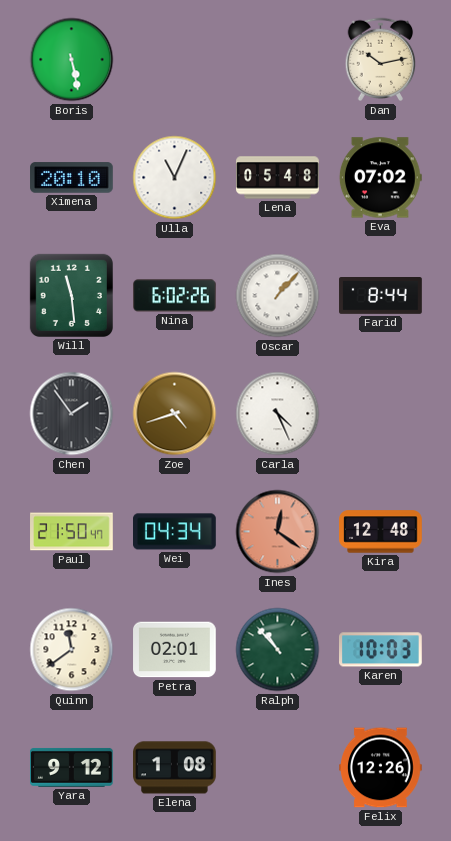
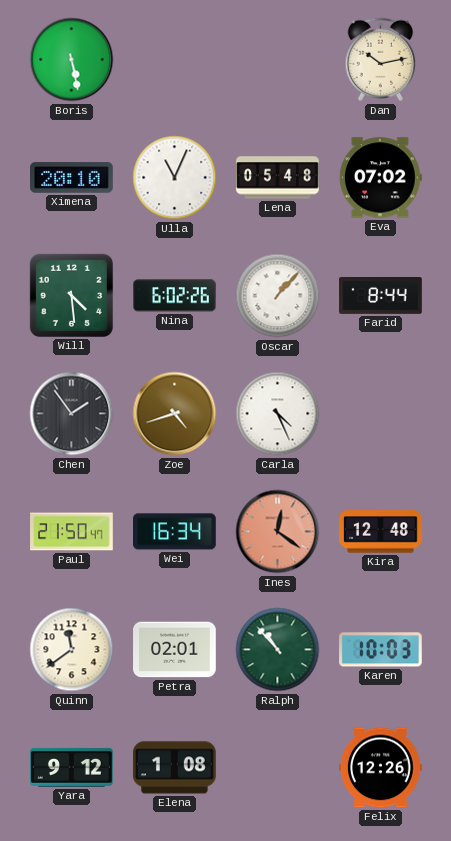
Will: 11:29 -> 4:29
Wei: 04:34 -> 16:34
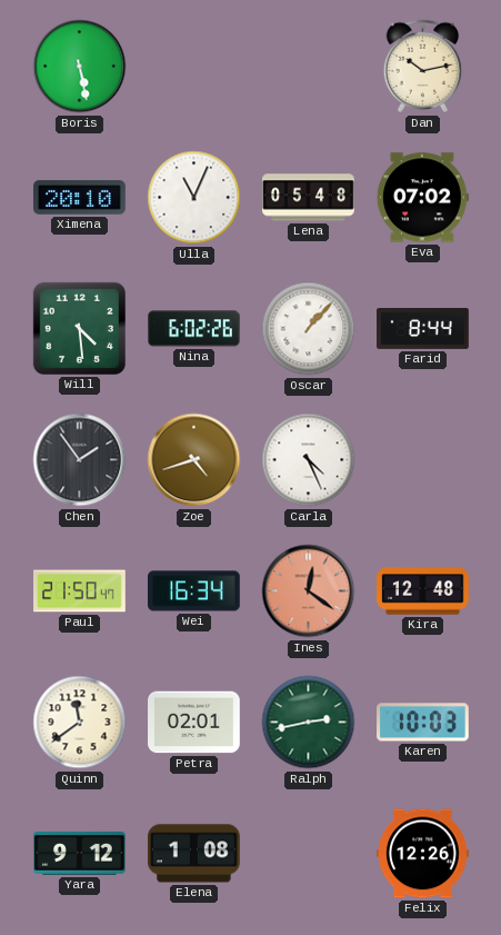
Ralph: 10:53 -> 2:43
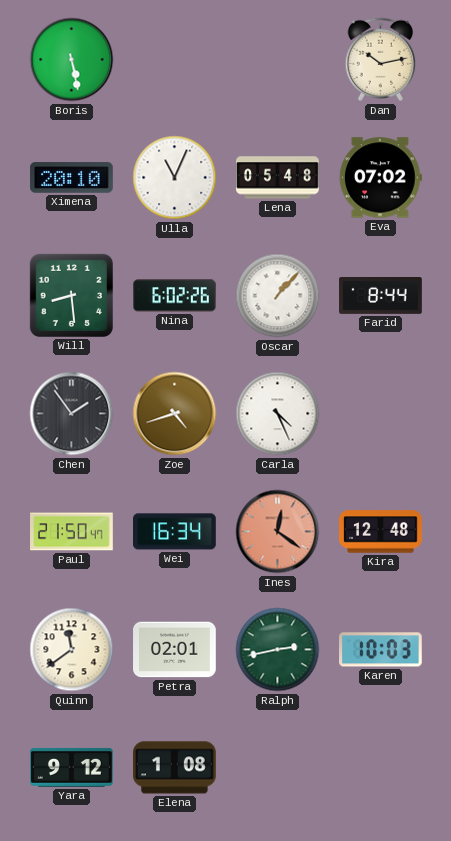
Will: 4:29 -> 8:29
Felix: 12:26 -> none
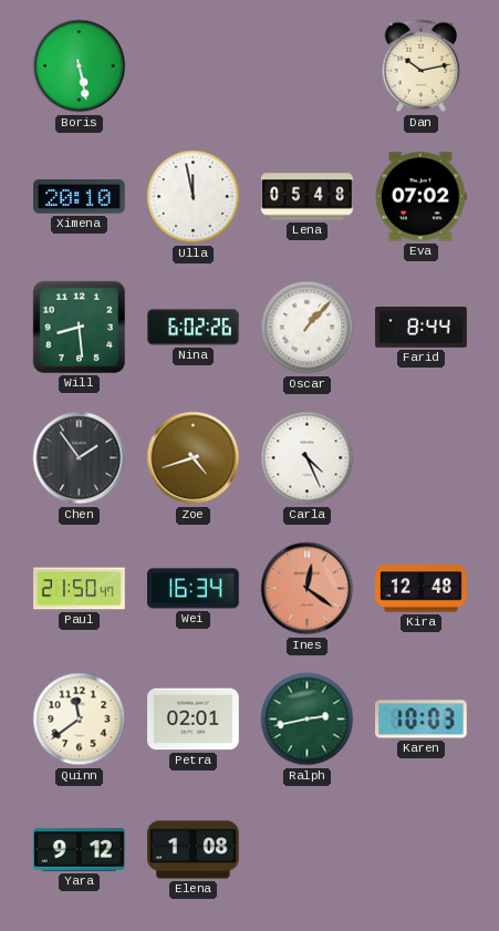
Ulla: 11:04 -> 11:58
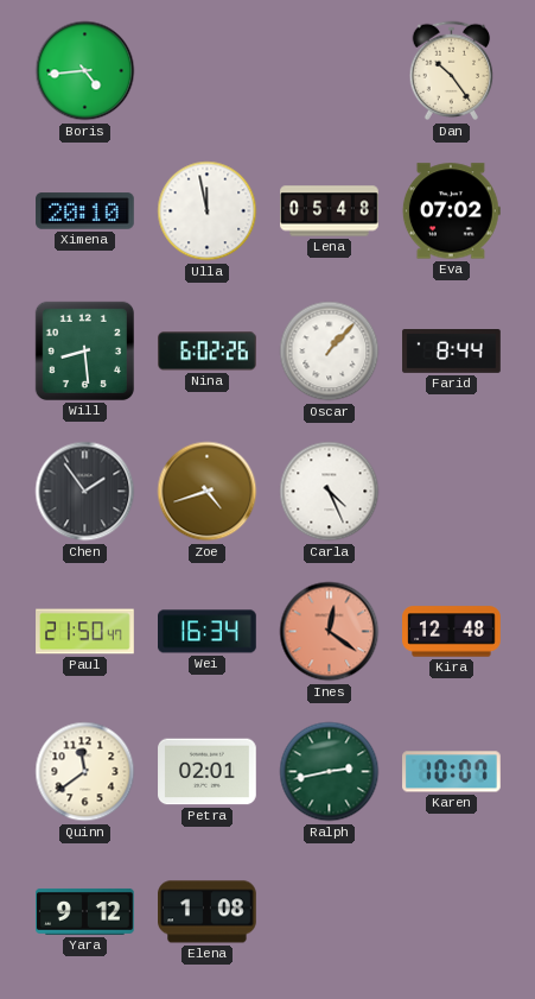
Boris: 5:28 -> 4:44
Dan: 10:13 -> 10:24
Karen: 10:03 -> 10:07
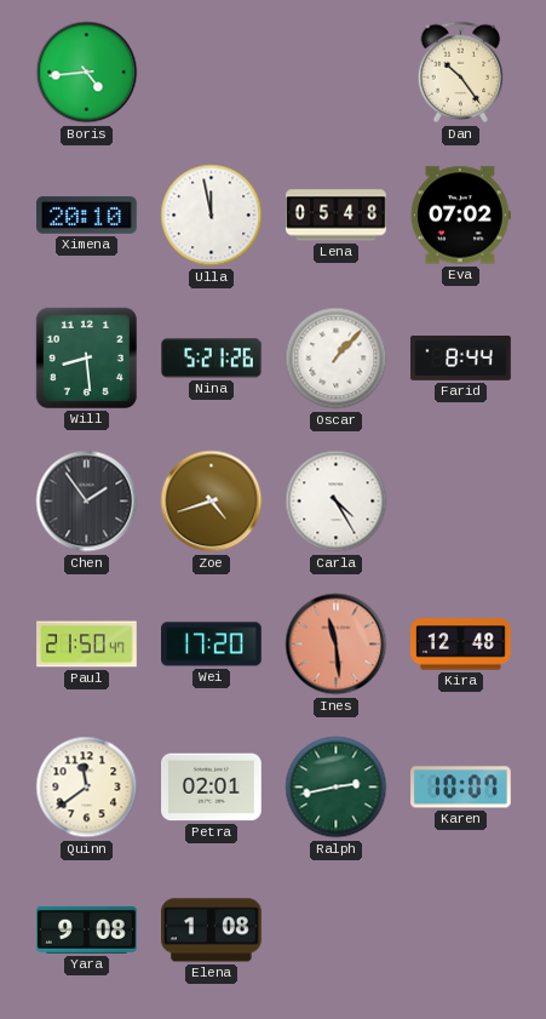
Nina: 6:02 -> 5:21
Carla: 4:26 -> 4:25
Wei: 16:34 -> 17:20
Ines: 12:21 -> 11:29
Yara: 9:12 -> 9:08
